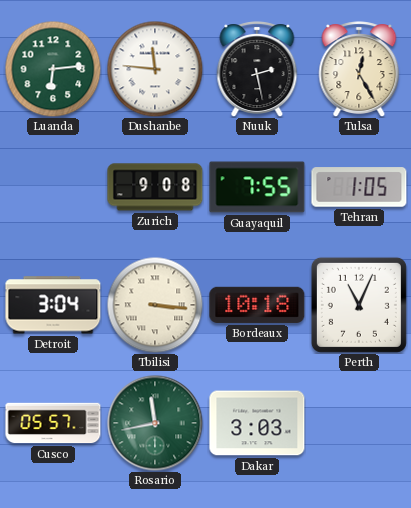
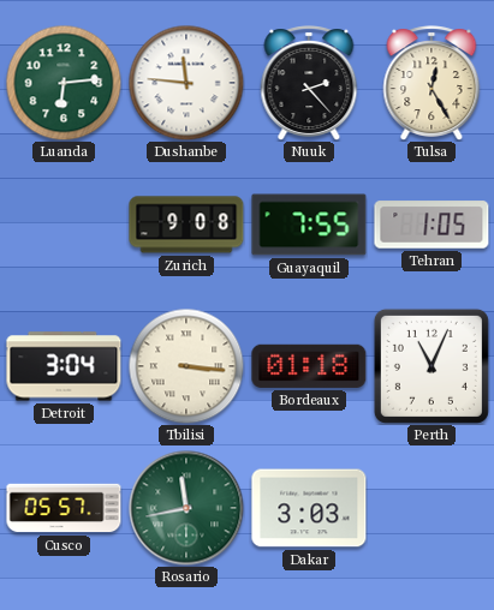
Nuuk: 2:28 -> 2:23
Bordeaux: 10:18 -> 01:18
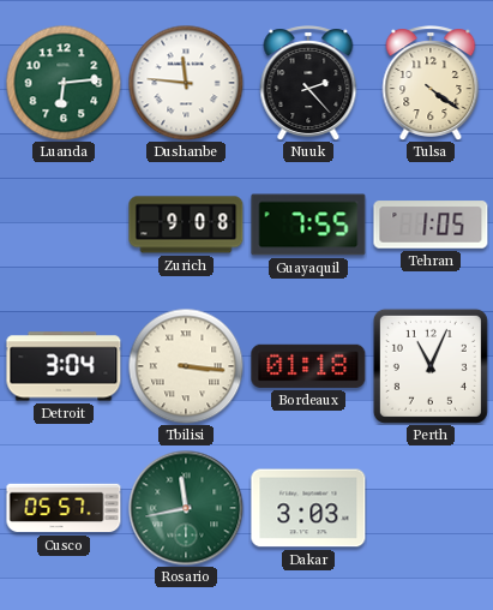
Tulsa: 12:25 -> 4:21
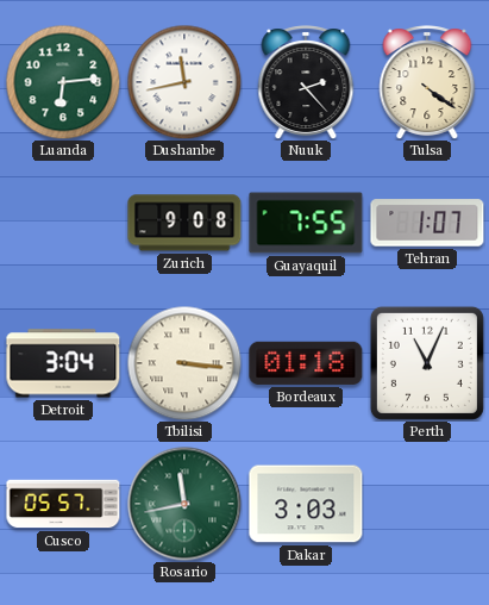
Dushanbe: 11:46 -> 11:43
Tehran: 1:05 -> 1:07
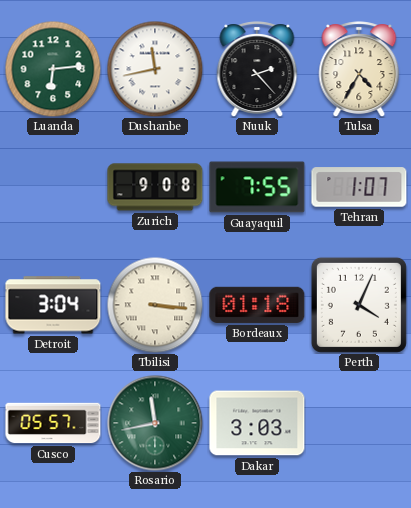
Tulsa: 4:21 -> 4:35
Perth: 11:04 -> 4:04
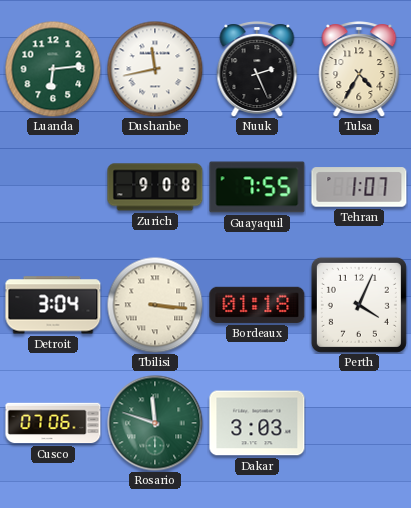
Nuuk: 2:23 -> 2:26
Cusco: 05:57 -> 07:06
Rosario: 11:43 -> 11:48
